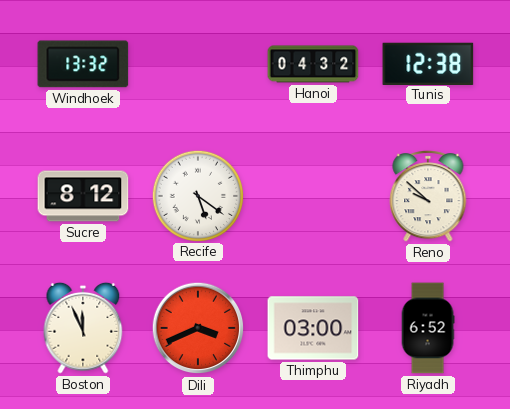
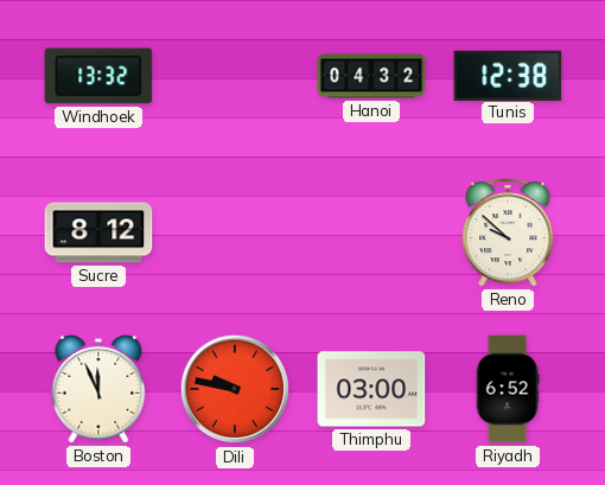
Recife: 5:21 -> none
Dili: 3:41 -> 9:47
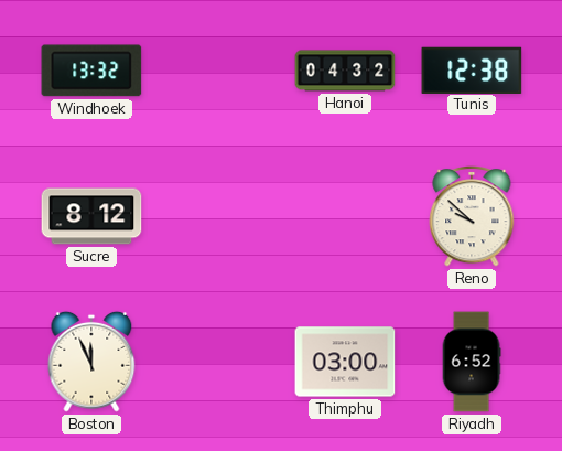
Dili: 9:47 -> none
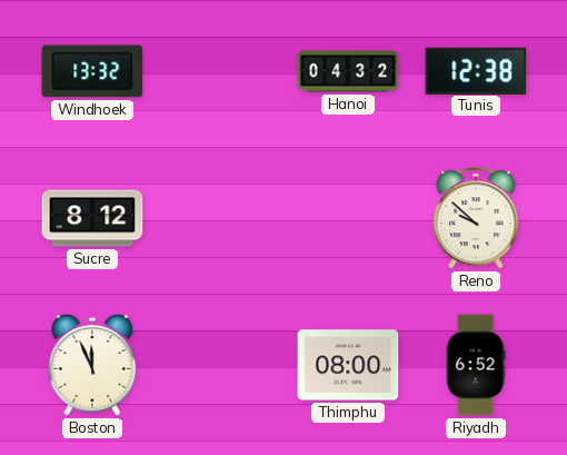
Thimphu: 03:00 -> 08:00
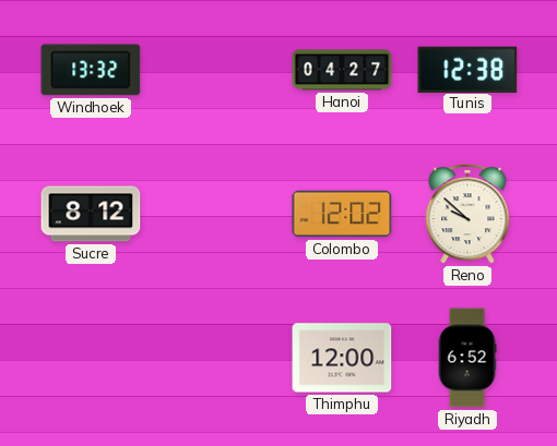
Hanoi: 04:32 -> 04:27
Colombo: none -> 12:02
Boston: 11:56 -> none
Thimphu: 08:00 -> 12:00
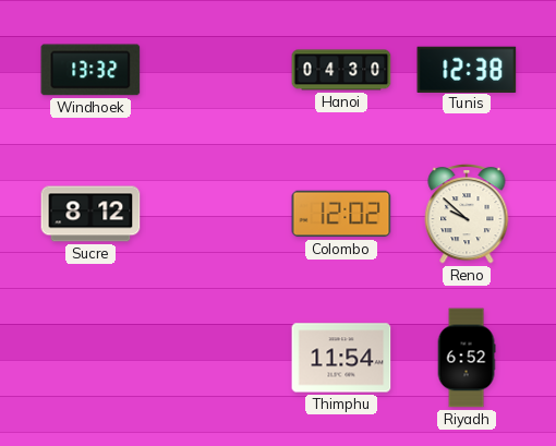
Hanoi: 04:27 -> 04:30
Thimphu: 12:00 -> 11:54
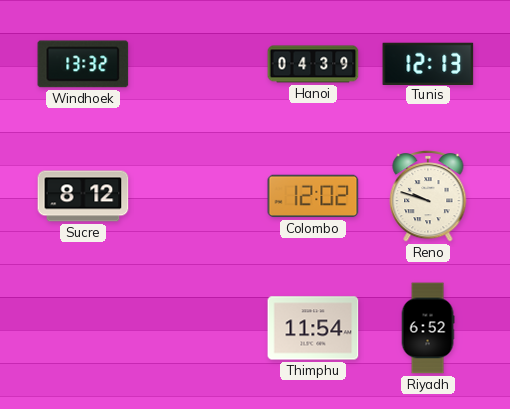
Hanoi: 04:30 -> 04:39
Tunis: 12:38 -> 12:13
Reno: 9:52 -> 9:48
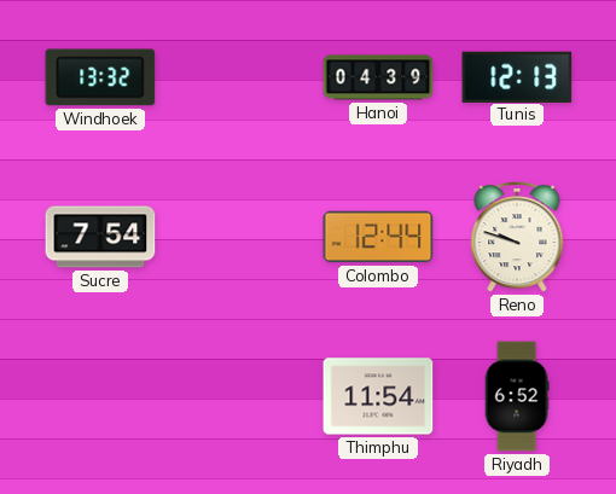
Sucre: 8:12 -> 7:54
Colombo: 12:02 -> 12:44
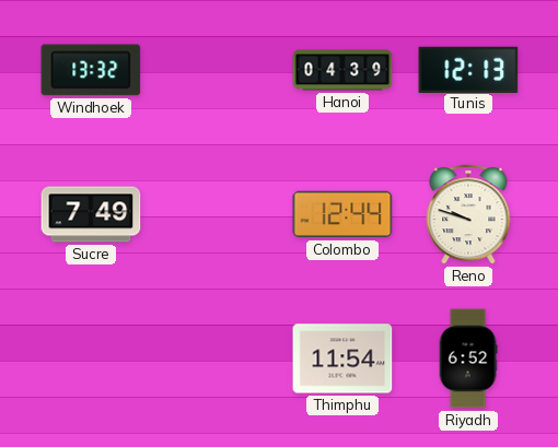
Sucre: 7:54 -> 7:49
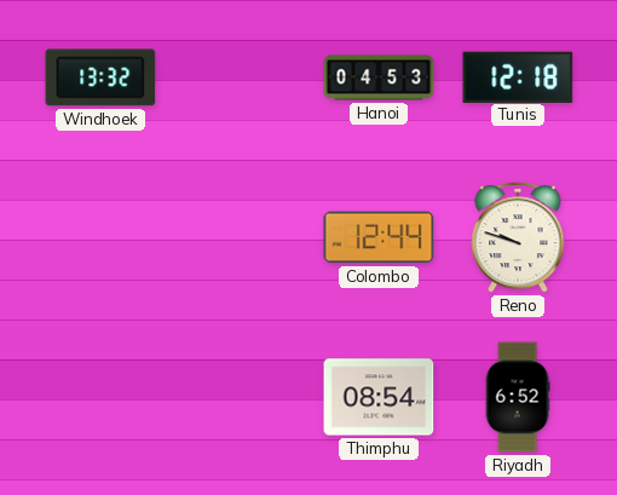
Hanoi: 04:39 -> 04:53
Tunis: 12:13 -> 12:18
Sucre: 7:49 -> none
Thimphu: 11:54 -> 08:54
